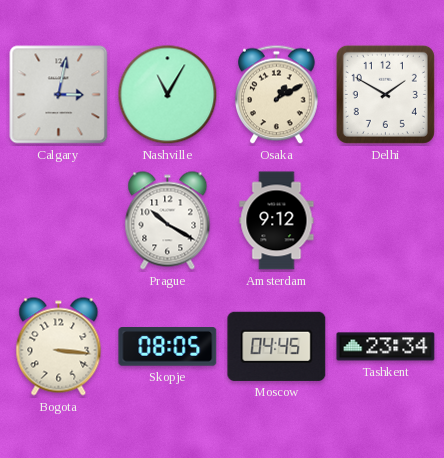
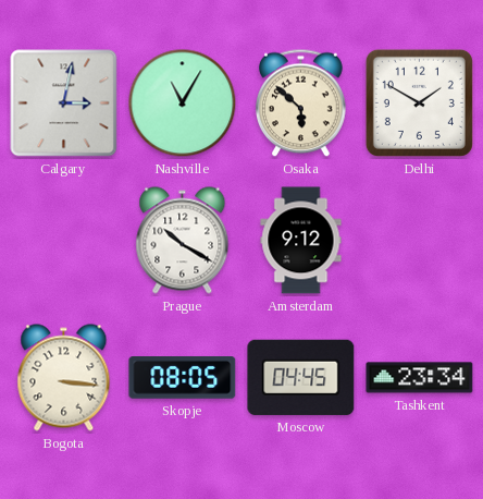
Osaka: 1:10 -> 5:52
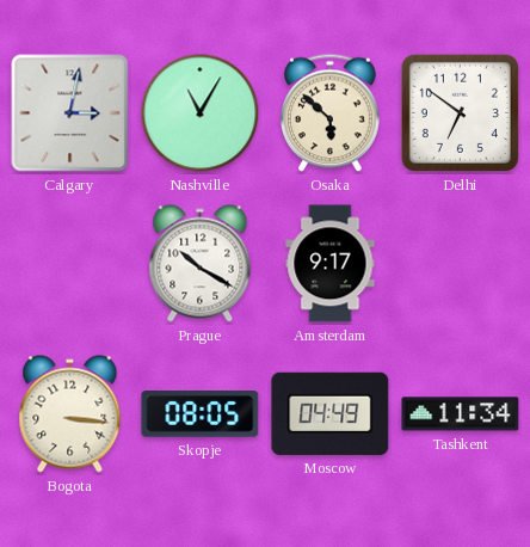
Delhi: 1:50 -> 6:51
Amsterdam: 9:12 -> 9:17
Moscow: 04:45 -> 04:49
Tashkent: 23:34 -> 11:34
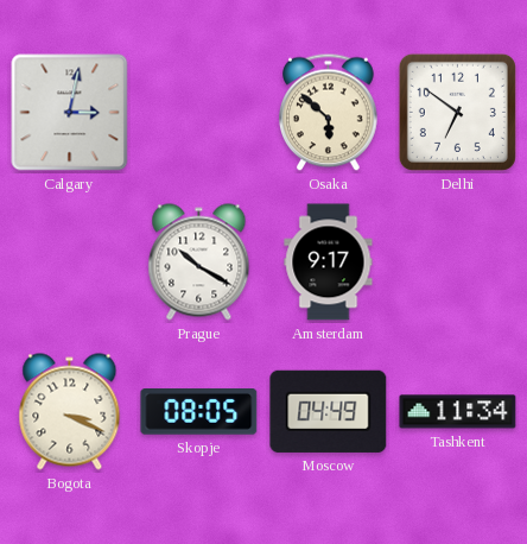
Nashville: 11:05 -> none
Bogota: 3:16 -> 3:19
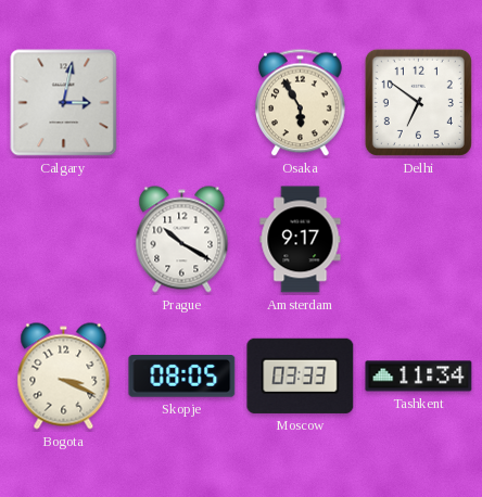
Osaka: 5:52 -> 5:55
Moscow: 04:49 -> 03:33
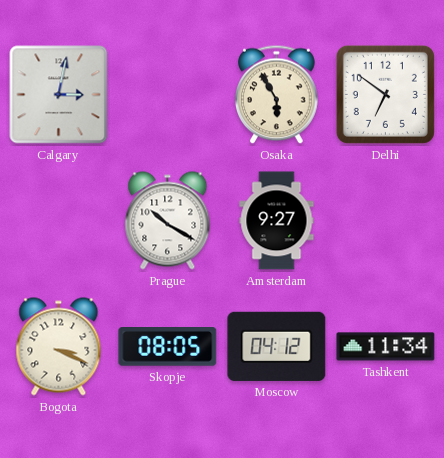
Amsterdam: 9:17 -> 9:27
Moscow: 03:33 -> 04:12
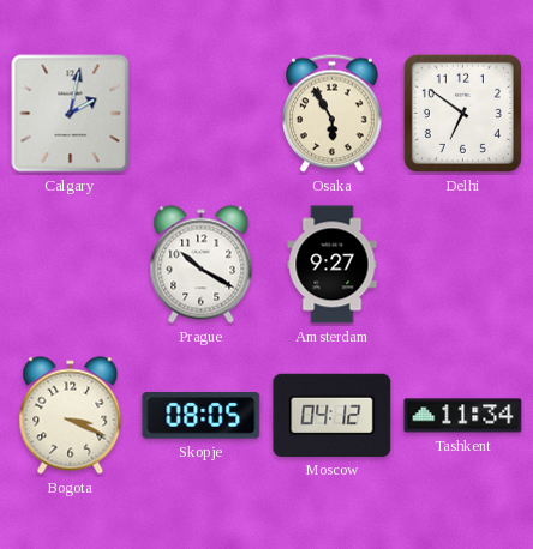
Calgary: 3:02 -> 2:02
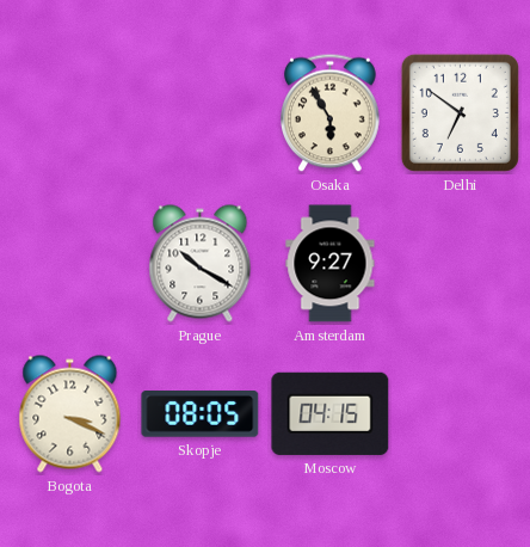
Calgary: 2:02 -> none
Moscow: 04:12 -> 04:15
Tashkent: 11:34 -> none
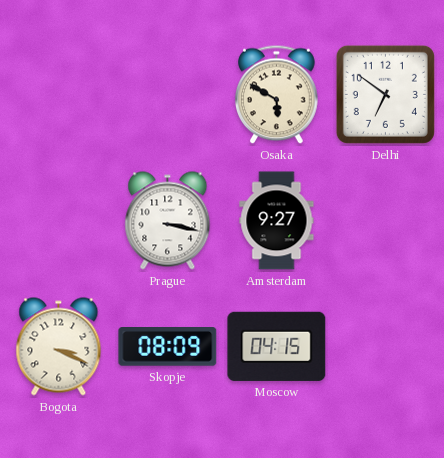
Osaka: 5:55 -> 5:50
Prague: 10:20 -> 3:17
Skopje: 08:05 -> 08:09
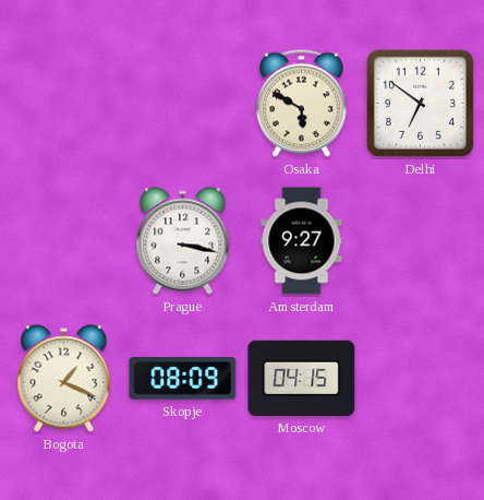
Bogota: 3:19 -> 1:19
